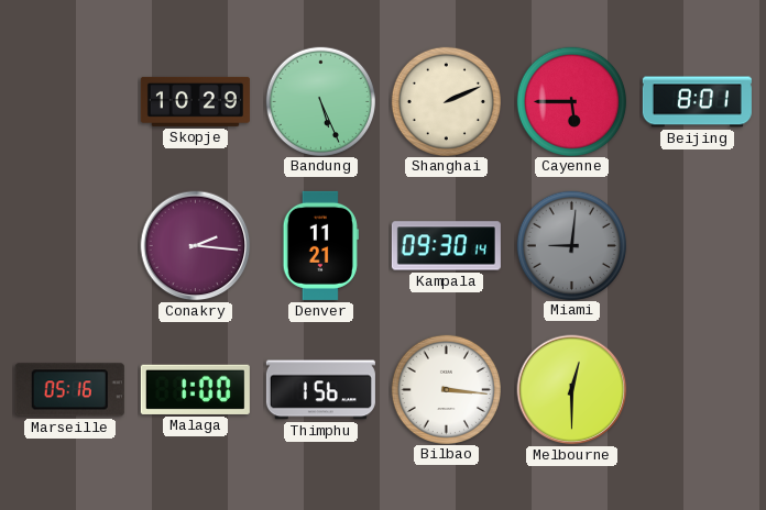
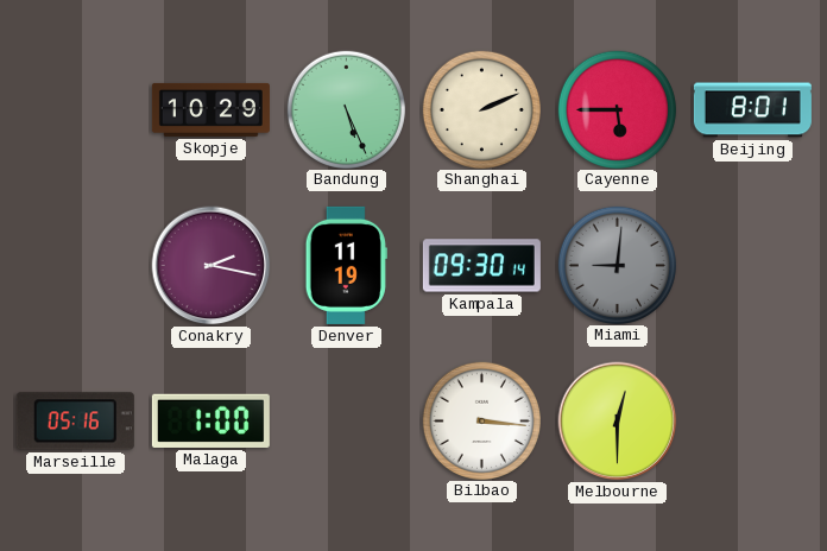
Conakry: 2:16 -> 2:17
Denver: 11:21 -> 11:19
Thimphu: 1:56 -> none
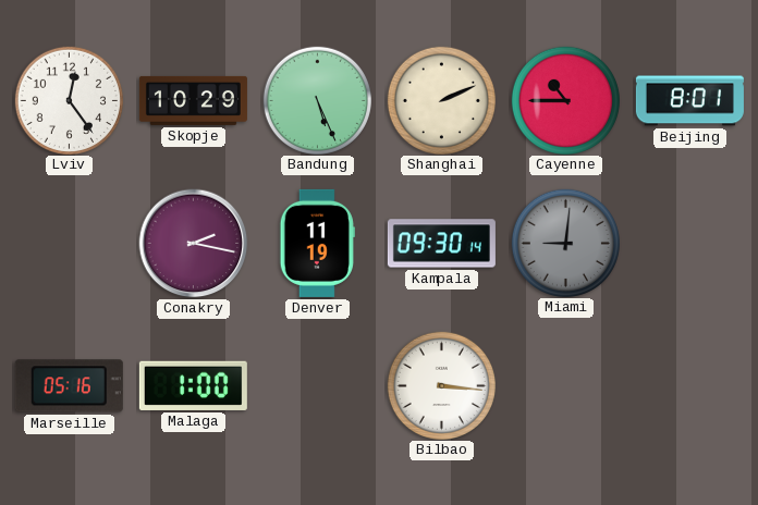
Lviv: none -> 12:24
Cayenne: 5:45 -> 10:45
Melbourne: 12:30 -> none
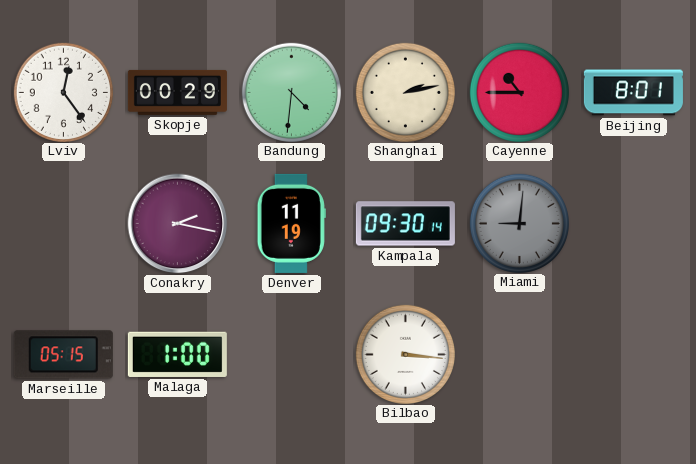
Skopje: 10:29 -> 00:29
Bandung: 5:26 -> 4:31
Shanghai: 2:11 -> 2:13
Marseille: 05:16 -> 05:15
